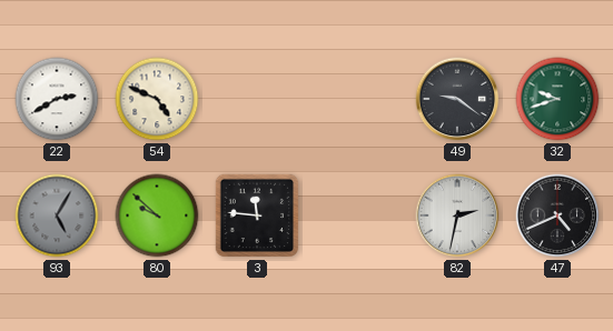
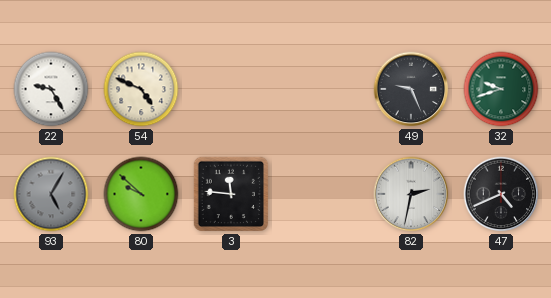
22: 2:40 -> 9:25
49: 9:21 -> 9:26
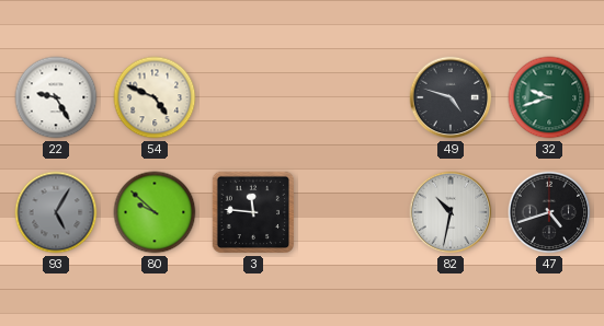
49: 9:26 -> 4:48
82: 2:32 -> 10:32
47: 4:41 -> 4:42
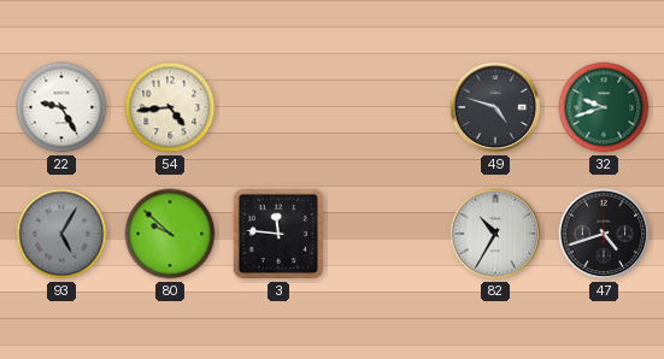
54: 4:49 -> 4:44
82: 10:32 -> 10:35
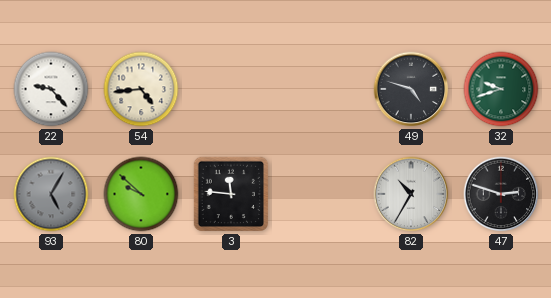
22: 9:25 -> 9:23
47: 4:42 -> 2:48
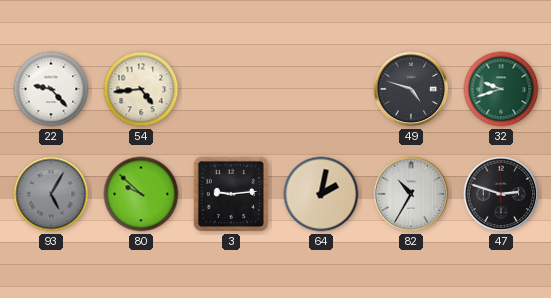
3: 11:46 -> 9:14
64: none -> 2:02
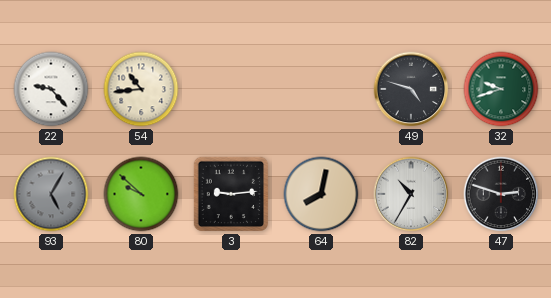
54: 4:44 -> 10:44
64: 2:02 -> 8:02
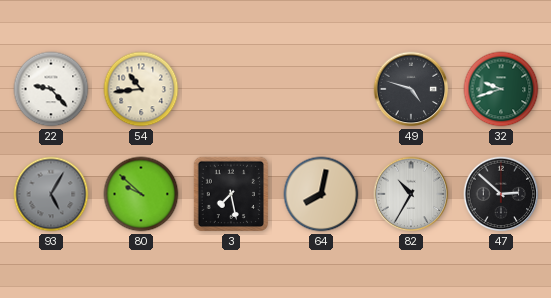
3: 9:14 -> 7:28
47: 2:48 -> 2:52
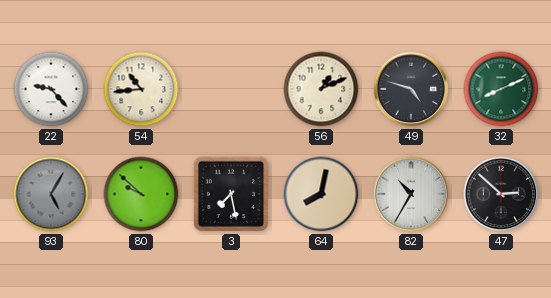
56: none -> 1:11
32: 9:42 -> 8:11
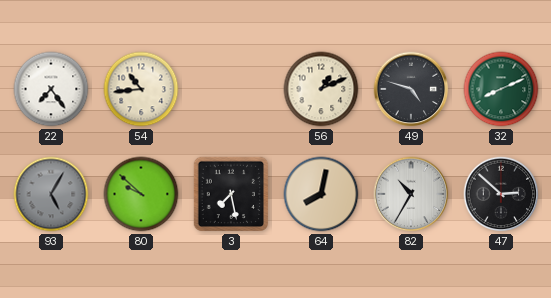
22: 9:23 -> 7:24
